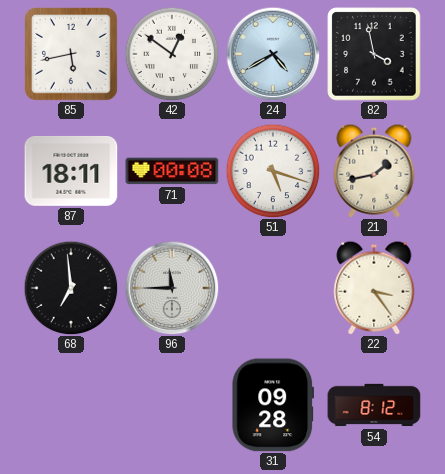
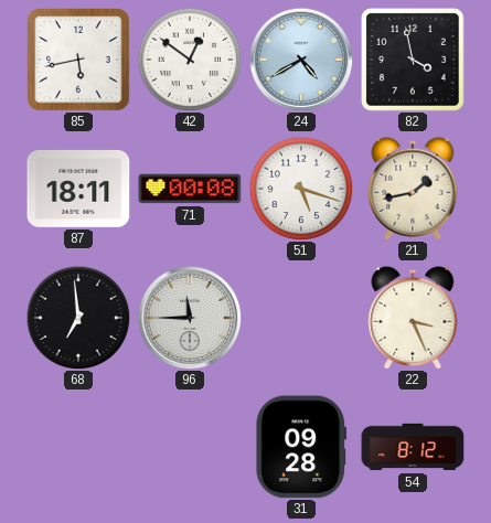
22: 3:24 -> 3:26
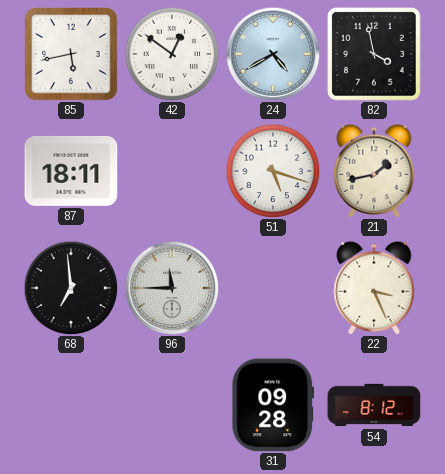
71: 00:08 -> none
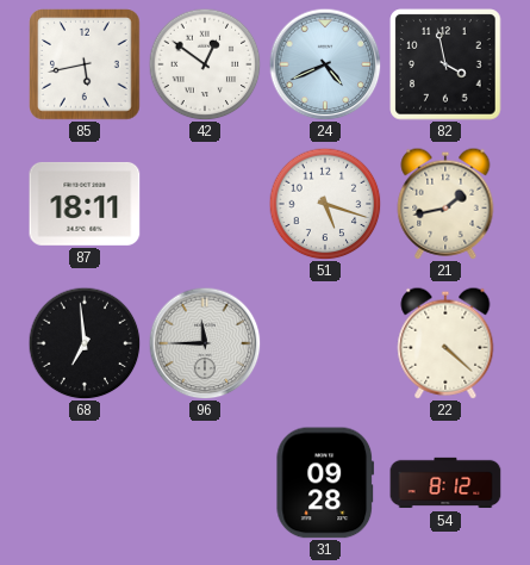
24: 4:40 -> 4:41
22: 3:26 -> 4:22
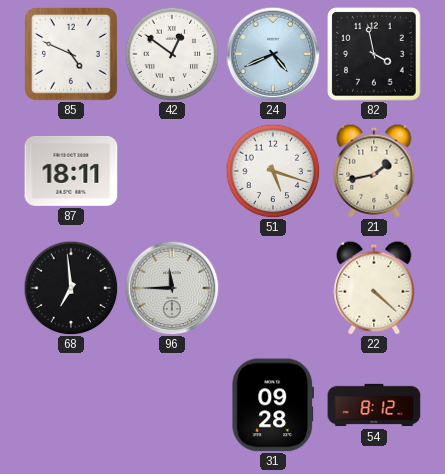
85: 5:43 -> 4:49
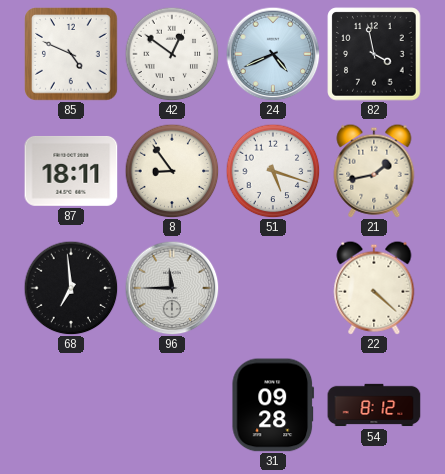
8: none -> 8:54
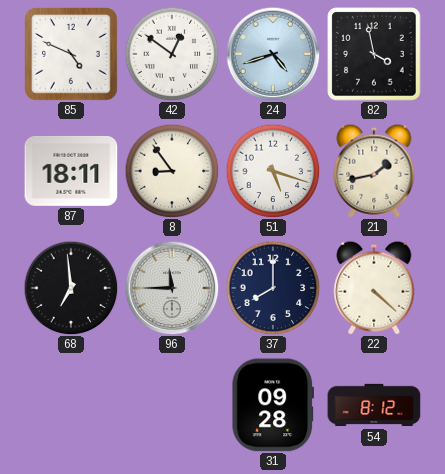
24: 4:41 -> 4:42
37: none -> 8:00
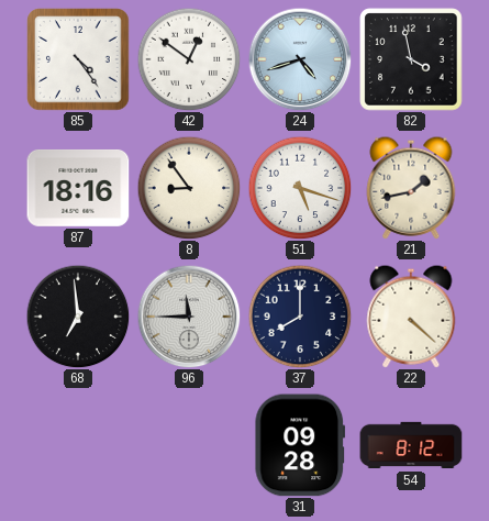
85: 4:49 -> 4:24
87: 18:11 -> 18:16
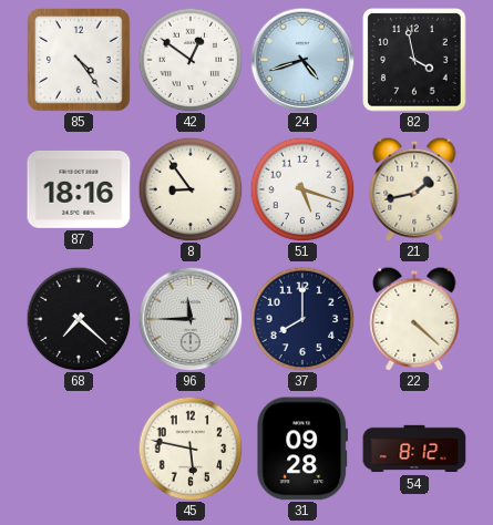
68: 6:59 -> 7:22
45: none -> 5:47
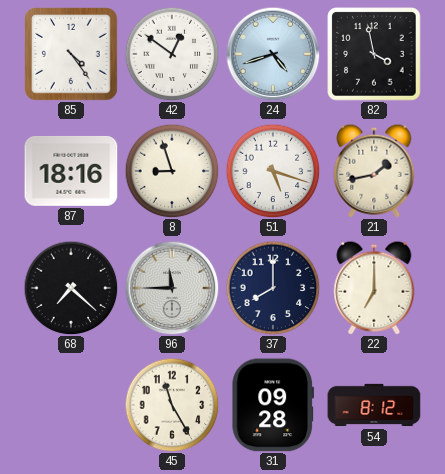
8: 8:54 -> 8:57
22: 4:22 -> 7:00
45: 5:47 -> 11:25
